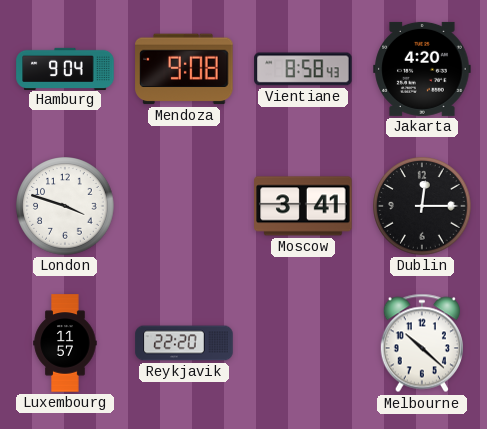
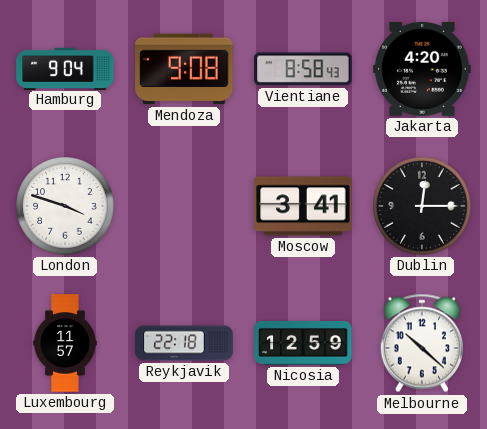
Reykjavik: 22:20 -> 22:18
Nicosia: none -> 12:59
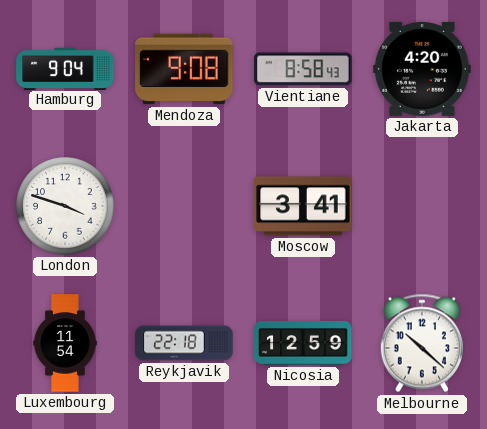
Dublin: 12:15 -> none
Luxembourg: 11:57 -> 11:54
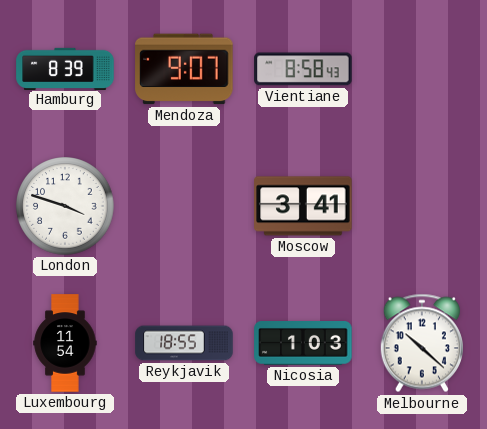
Hamburg: 9:04 -> 8:39
Mendoza: 9:08 -> 9:07
Jakarta: 4:20 -> none
Reykjavik: 22:18 -> 18:55
Nicosia: 12:59 -> 1:03
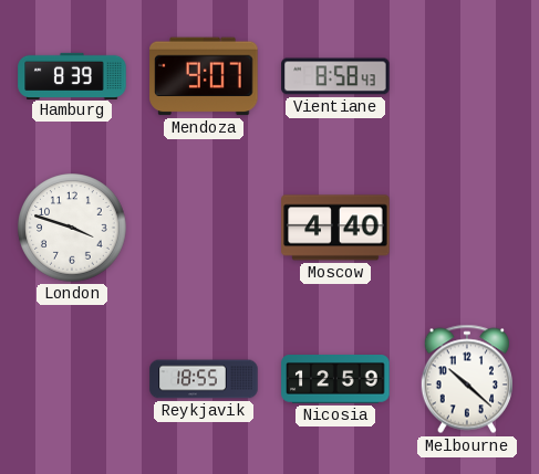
Moscow: 3:41 -> 4:40
Luxembourg: 11:54 -> none
Nicosia: 1:03 -> 12:59
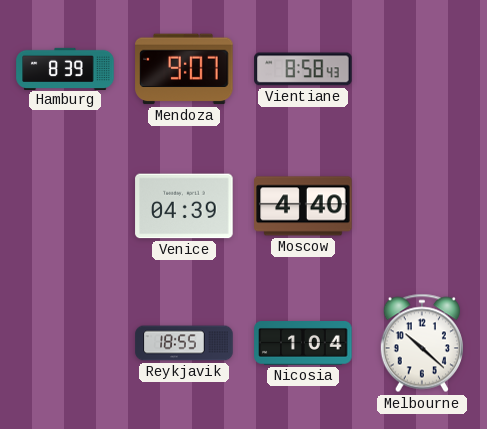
London: 3:48 -> none
Venice: none -> 04:39
Nicosia: 12:59 -> 1:04
